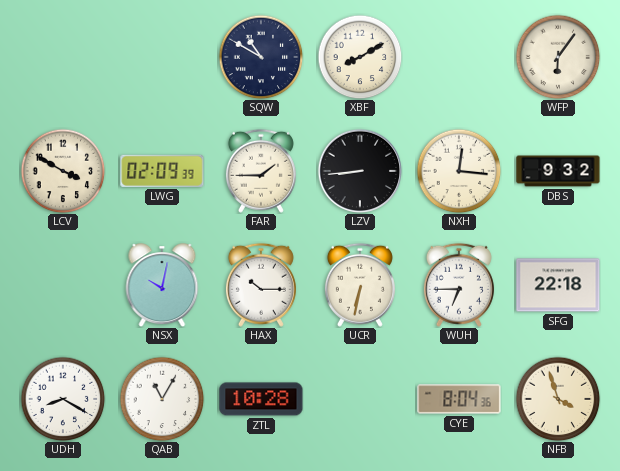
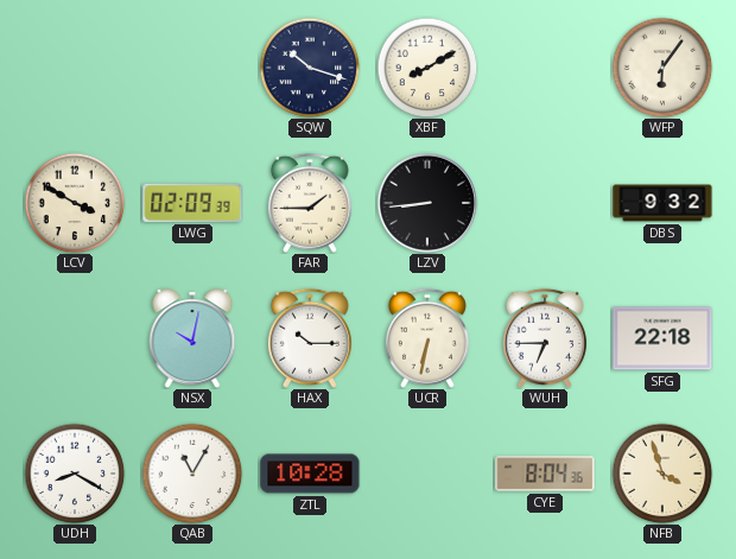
SQW: 10:50 -> 10:18
NXH: 12:16 -> none
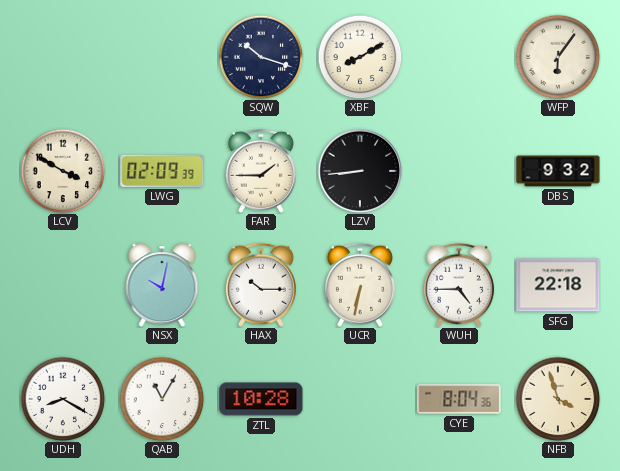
WUH: 6:45 -> 4:45
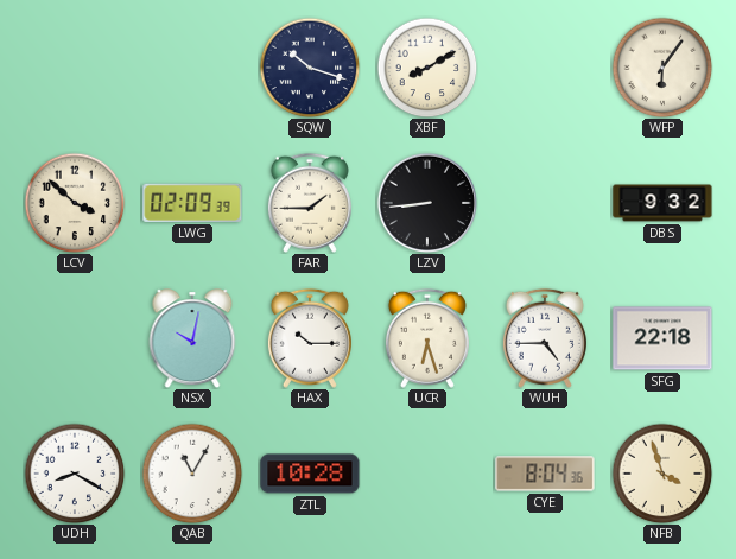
LCV: 3:50 -> 3:52
UCR: 6:32 -> 6:27
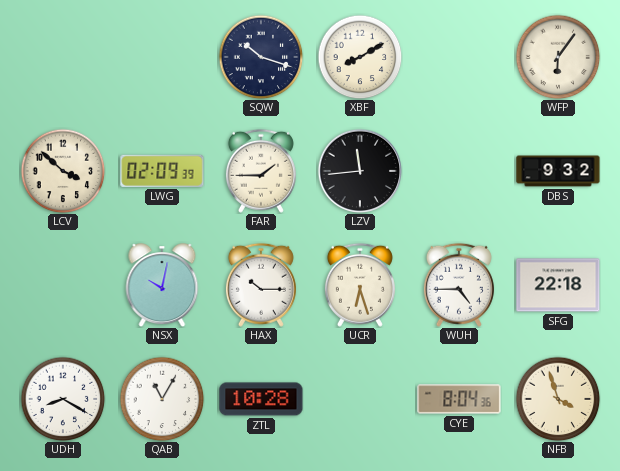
LZV: 8:44 -> 11:44
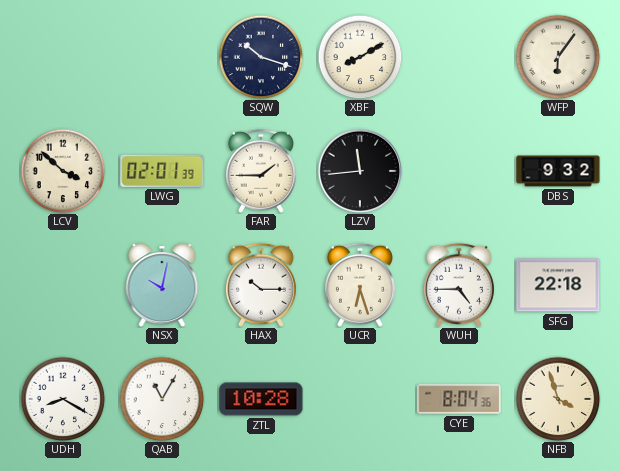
LWG: 02:09 -> 02:01
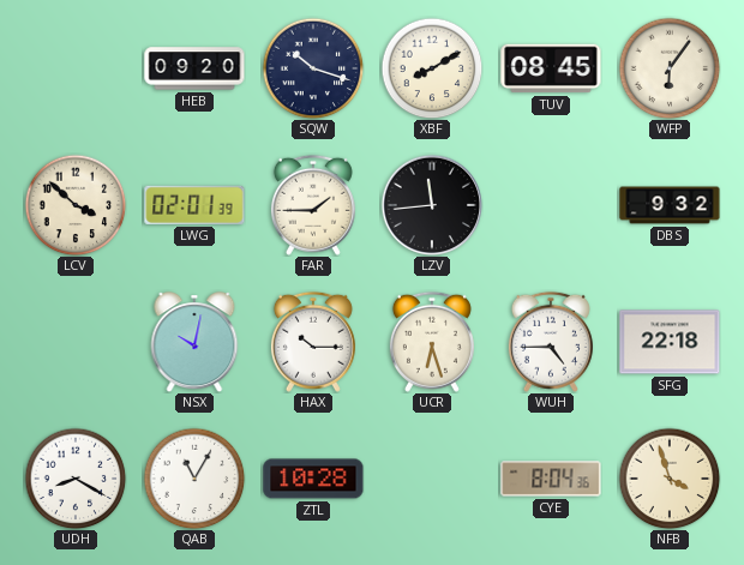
HEB: none -> 09:20
TUV: none -> 08:45
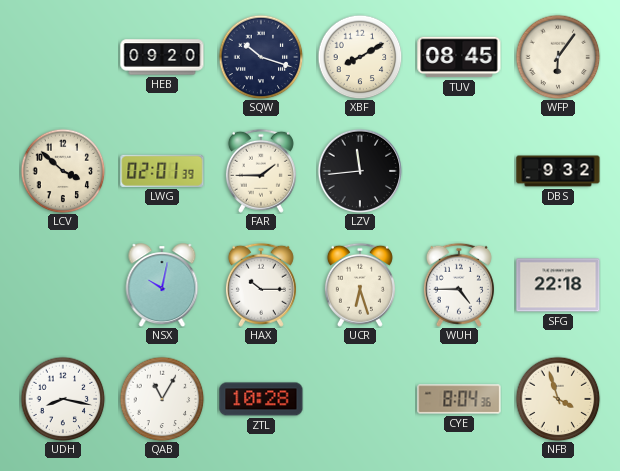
UDH: 8:20 -> 8:17
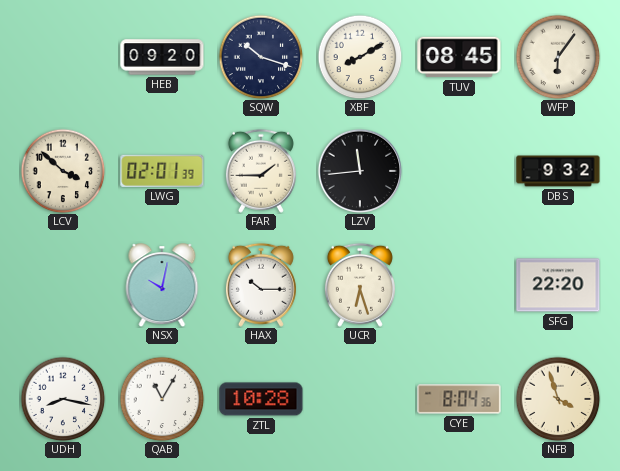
WUH: 4:45 -> none
SFG: 22:18 -> 22:20
